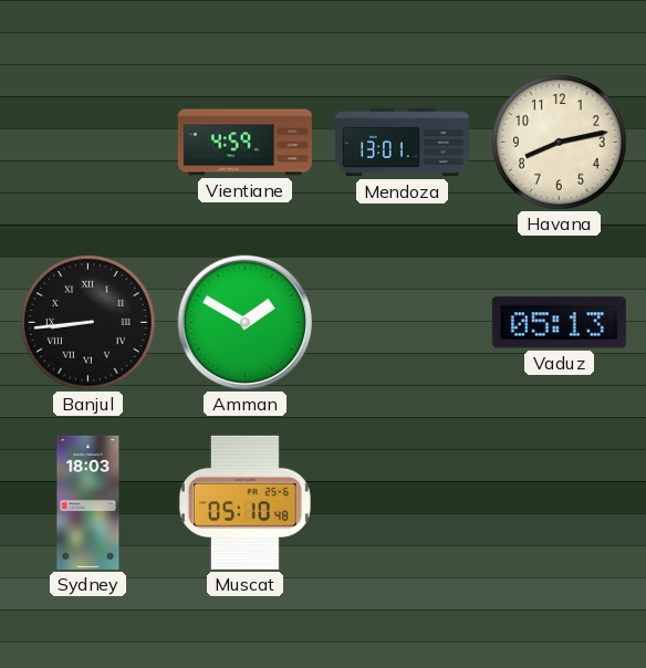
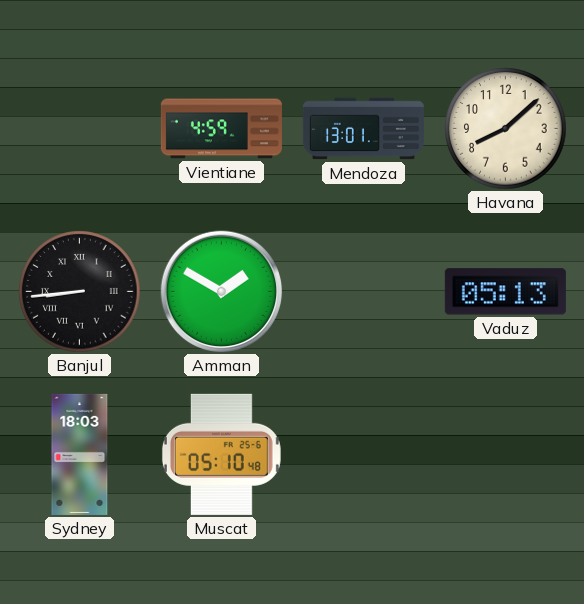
Havana: 8:13 -> 8:08
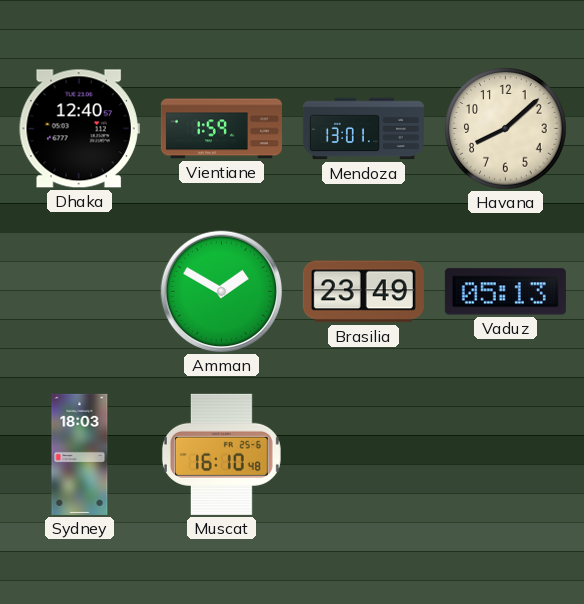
Dhaka: none -> 12:40
Vientiane: 4:59 -> 1:59
Banjul: 8:44 -> none
Brasilia: none -> 23:49
Muscat: 05:10 -> 16:10
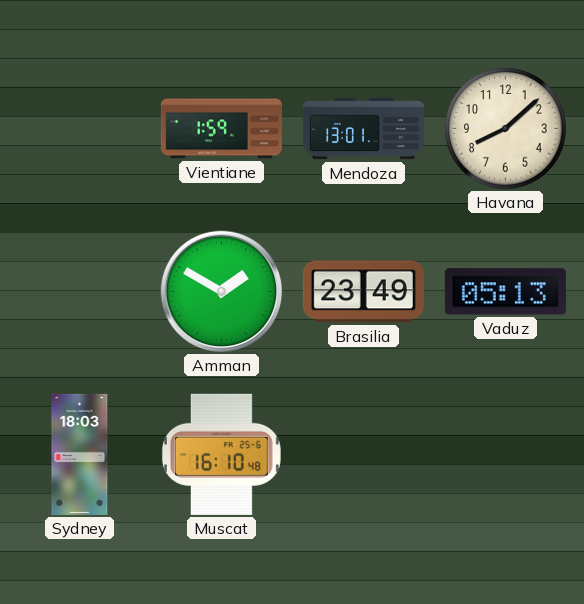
Dhaka: 12:40 -> none
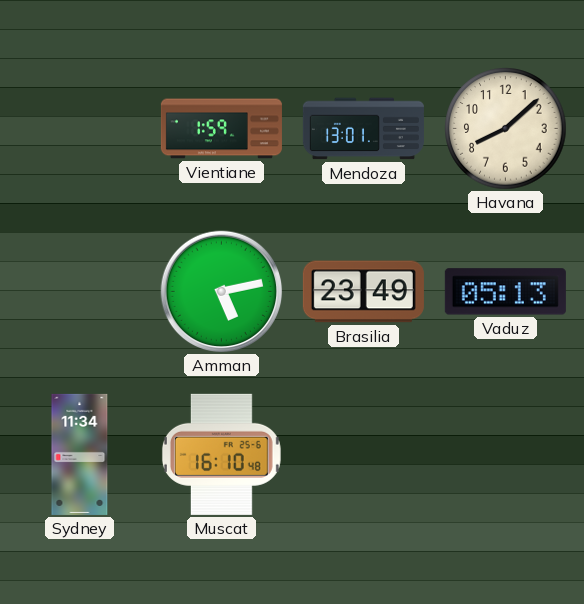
Amman: 1:50 -> 5:13
Sydney: 18:03 -> 11:34
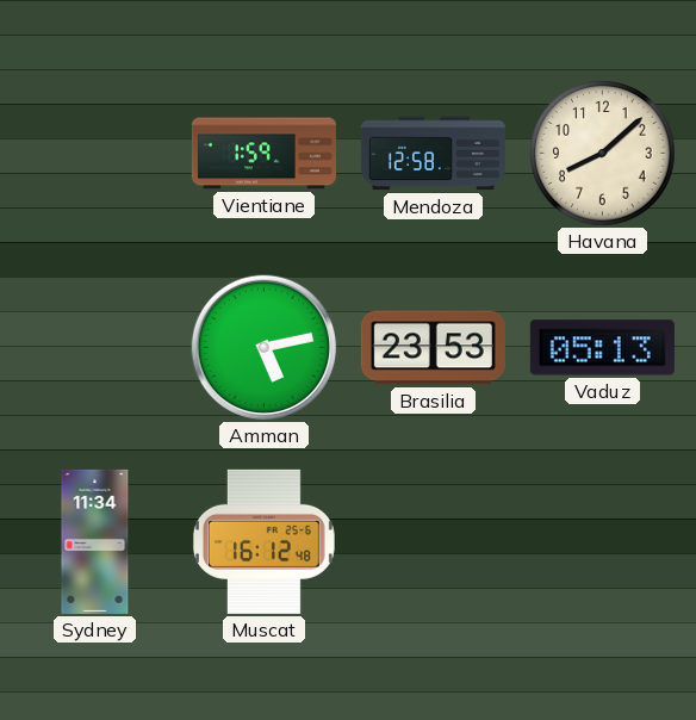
Mendoza: 13:01 -> 12:58
Brasilia: 23:49 -> 23:53
Muscat: 16:10 -> 16:12
